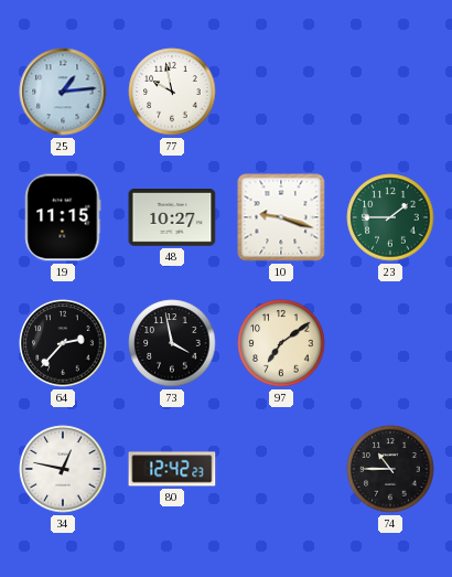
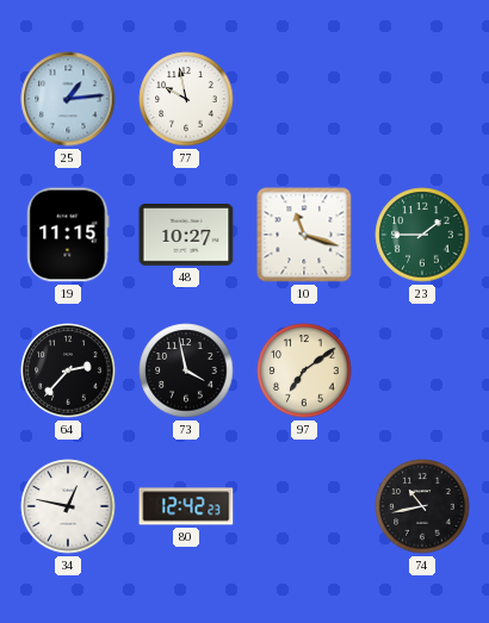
10: 9:18 -> 11:18
74: 10:45 -> 10:43
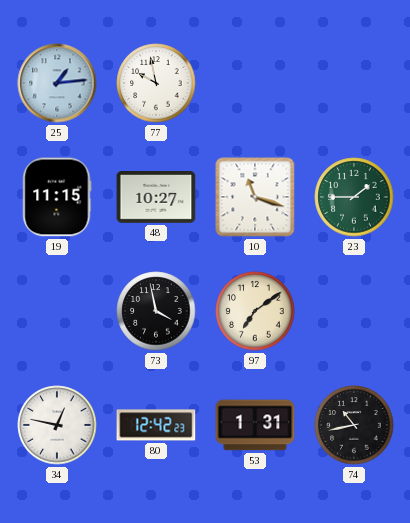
64: 2:37 -> none
53: none -> 1:31
